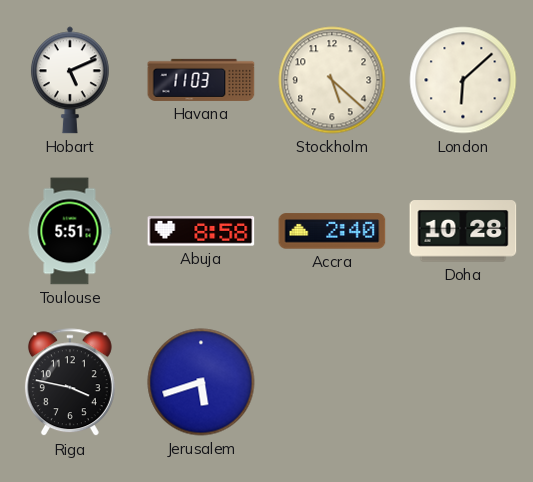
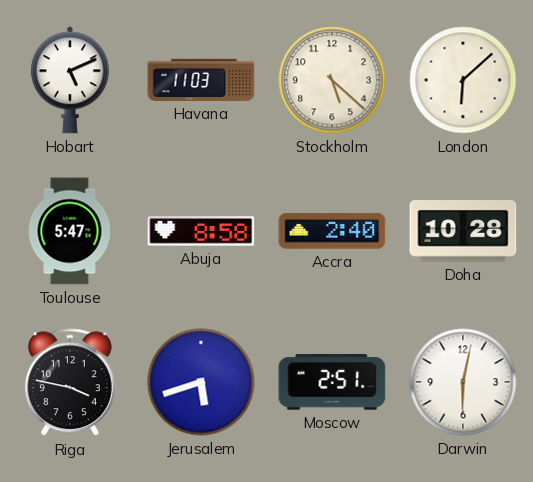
Toulouse: 5:51 -> 5:47
Moscow: none -> 2:51
Darwin: none -> 6:02
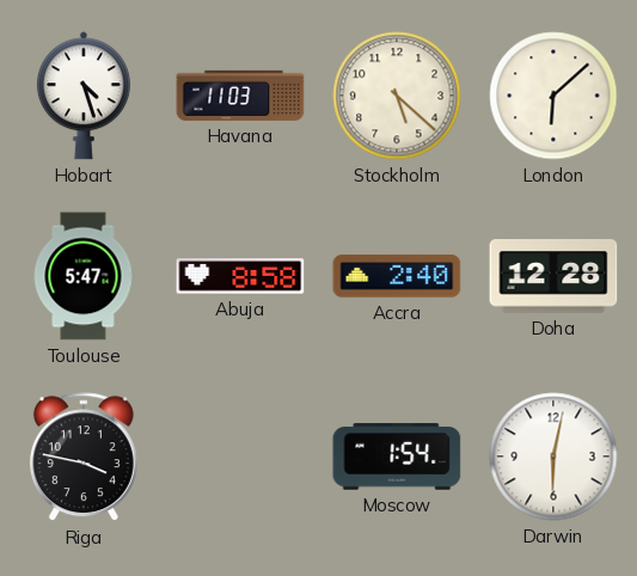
Hobart: 5:11 -> 4:27
Doha: 10:28 -> 12:28
Jerusalem: 5:42 -> none
Moscow: 2:51 -> 1:54
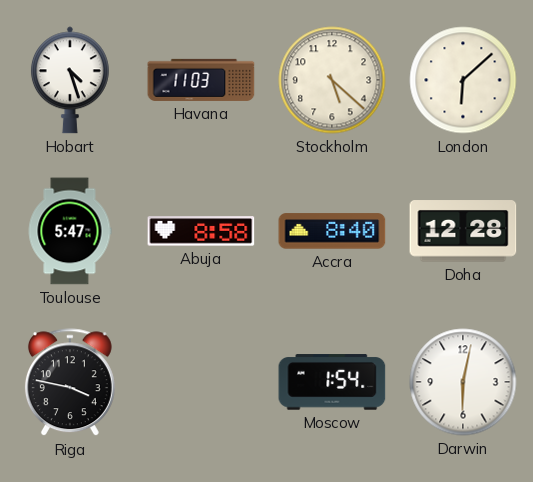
Accra: 2:40 -> 8:40
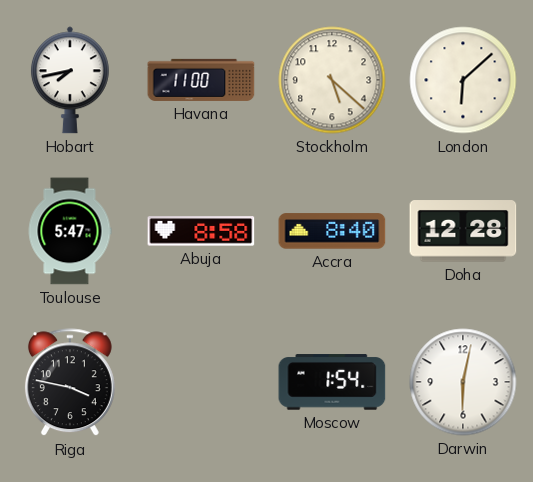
Hobart: 4:27 -> 7:43
Havana: 11:03 -> 11:00
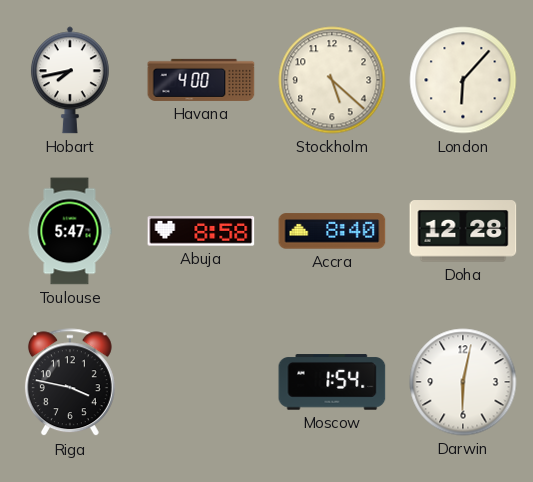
Havana: 11:00 -> 4:00
London: 6:08 -> 6:07
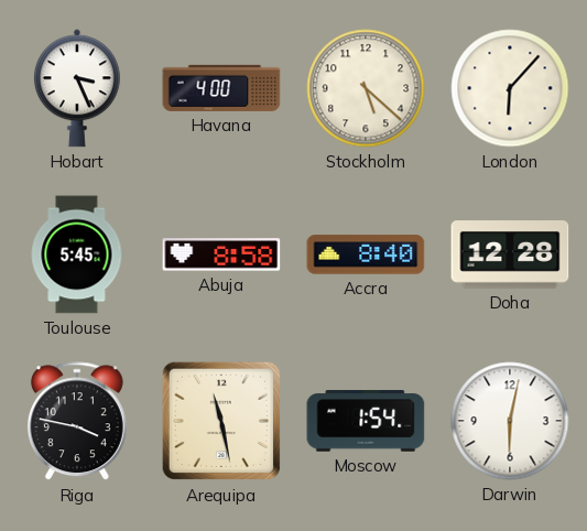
Hobart: 7:43 -> 3:26
Toulouse: 5:47 -> 5:45
Arequipa: none -> 11:28
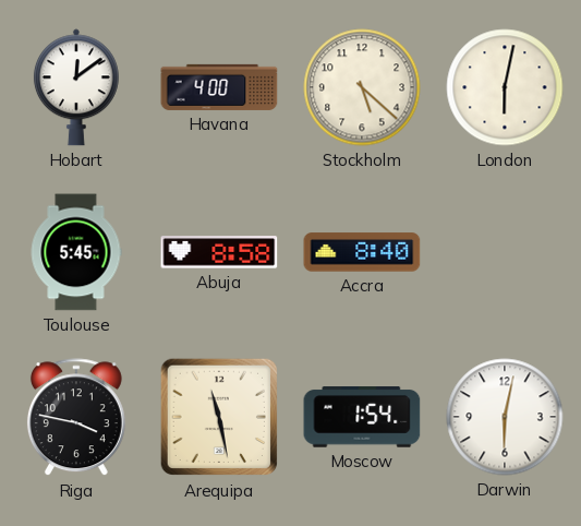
Hobart: 3:26 -> 12:09
London: 6:07 -> 6:02
Doha: 12:28 -> none
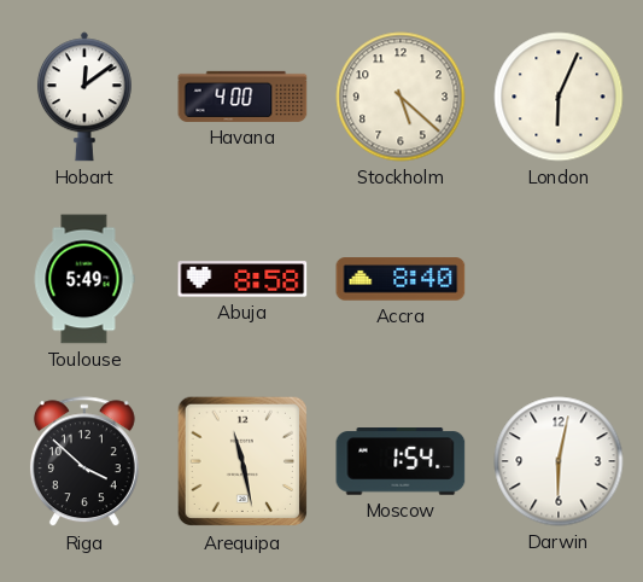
London: 6:02 -> 6:04
Toulouse: 5:45 -> 5:49
Riga: 3:47 -> 3:52
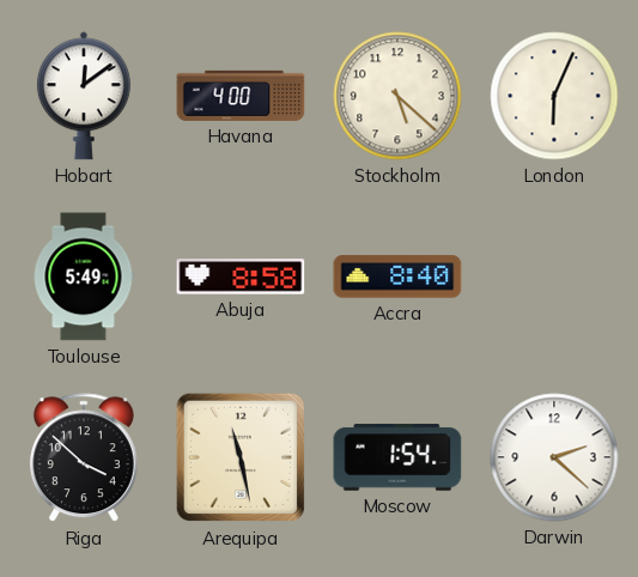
Darwin: 6:02 -> 2:22
